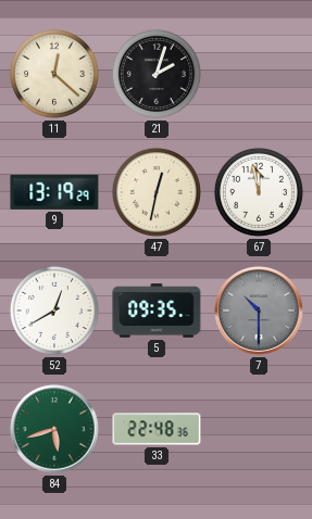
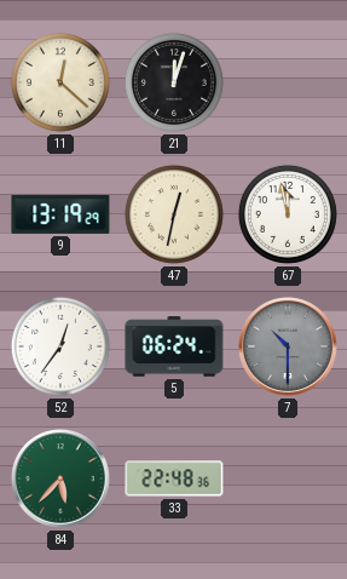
21: 2:03 -> 12:03
52: 12:40 -> 12:36
5: 09:35 -> 06:24
84: 5:42 -> 5:37
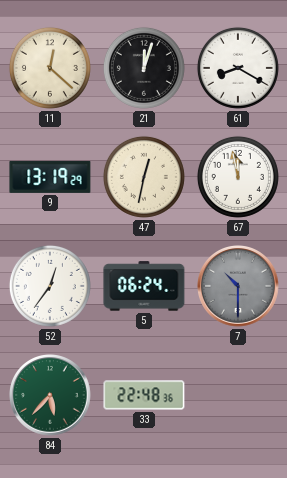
61: none -> 8:20
